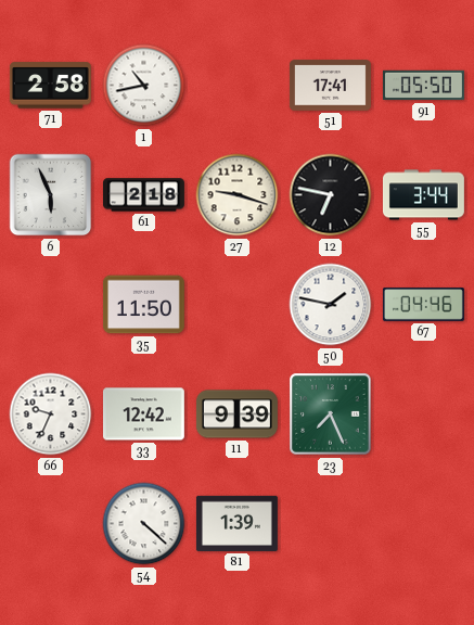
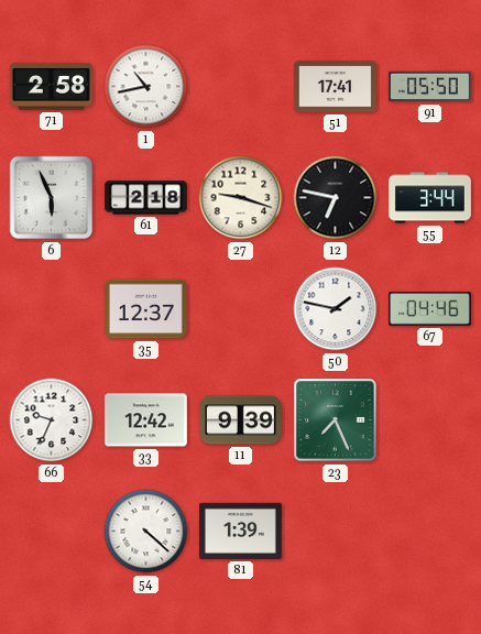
35: 11:50 -> 12:37
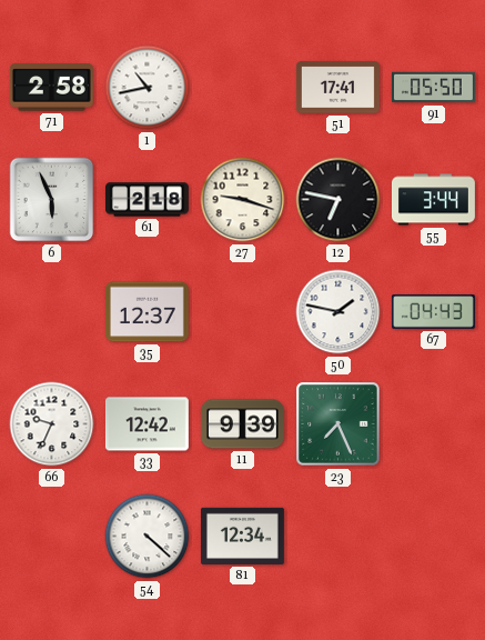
67: 04:46 -> 04:43
81: 1:39 -> 12:34
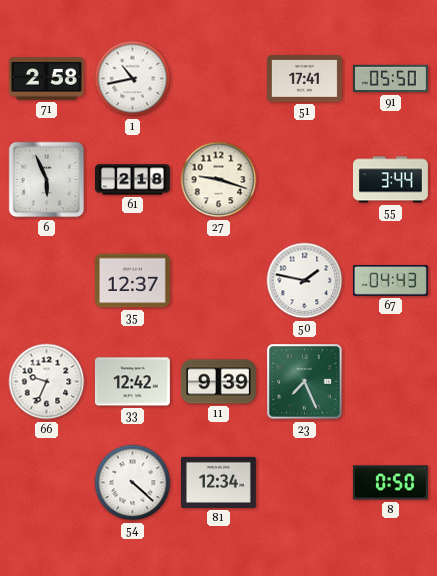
12: 6:47 -> none
8: none -> 0:50
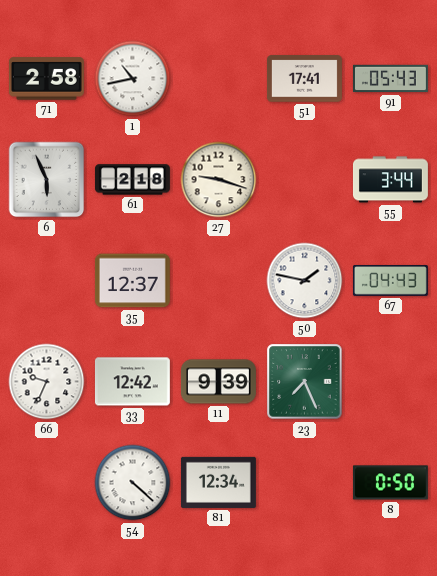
91: 05:50 -> 05:43
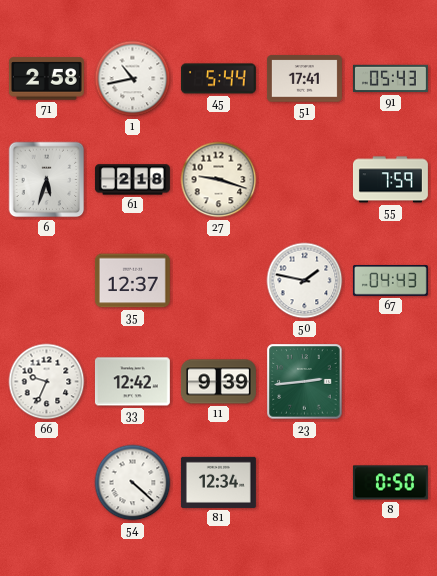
45: none -> 5:44
6: 5:56 -> 5:33
55: 3:44 -> 7:59
23: 7:26 -> 2:44
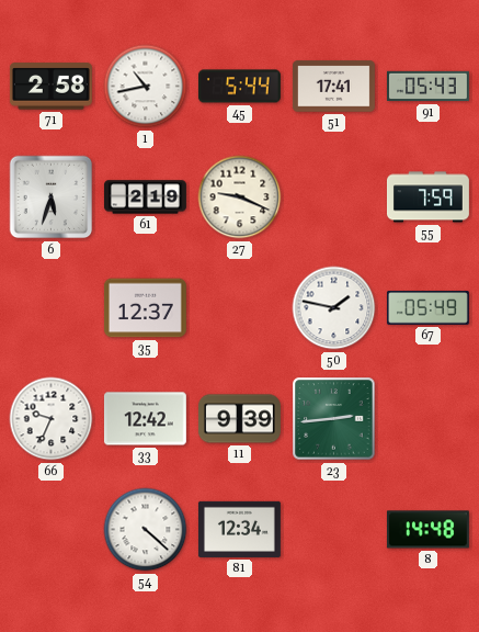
61: 2:18 -> 2:19
27: 9:18 -> 9:19
67: 04:43 -> 05:49
8: 0:50 -> 14:48
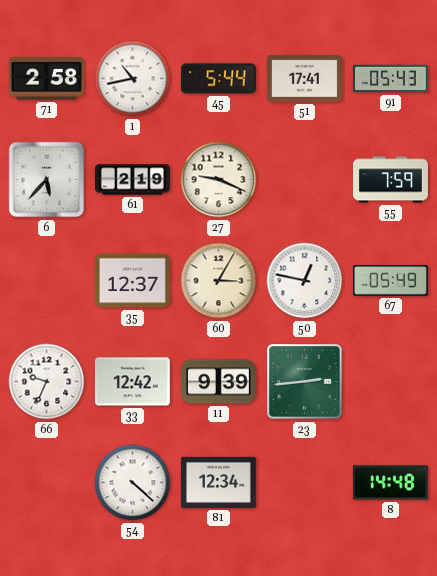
6: 5:33 -> 5:37
60: none -> 3:05
50: 1:47 -> 12:47
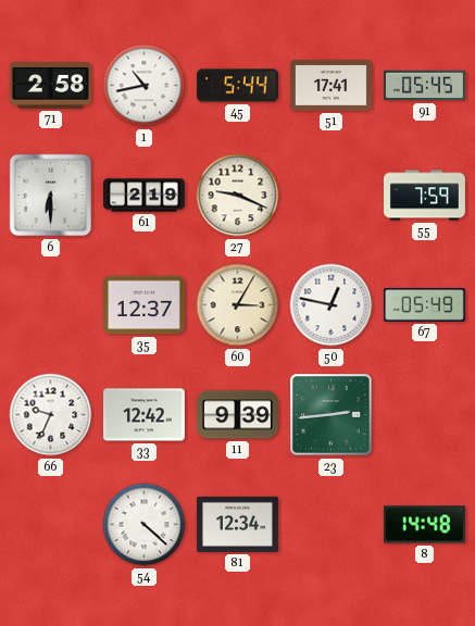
91: 05:43 -> 05:45
6: 5:37 -> 6:30
